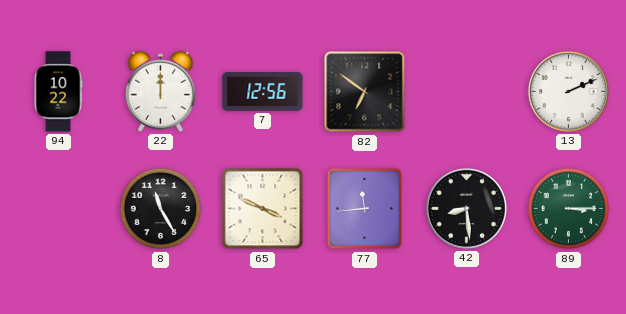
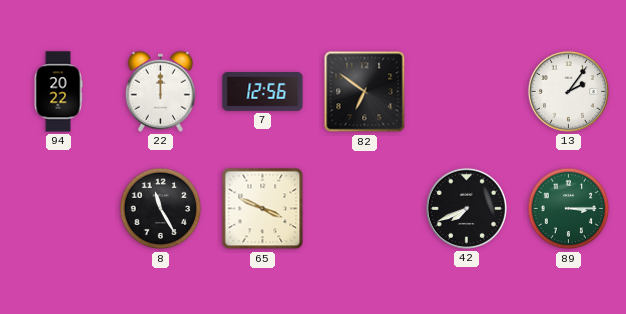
94: 10:22 -> 20:22
13: 2:11 -> 2:06
77: 11:44 -> none
42: 8:29 -> 7:41
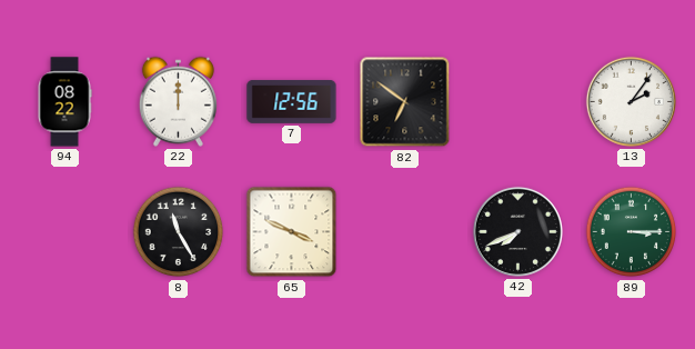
94: 20:22 -> 08:22
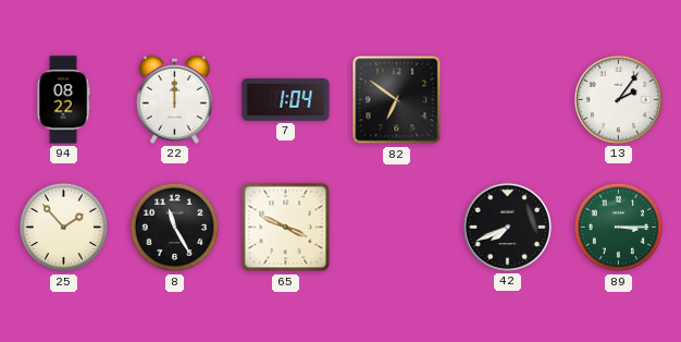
7: 12:56 -> 1:04
25: none -> 1:53
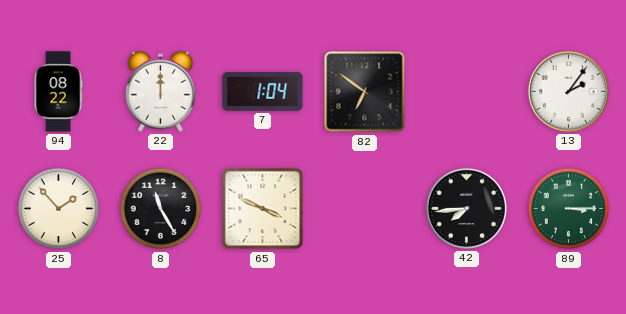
42: 7:41 -> 7:44
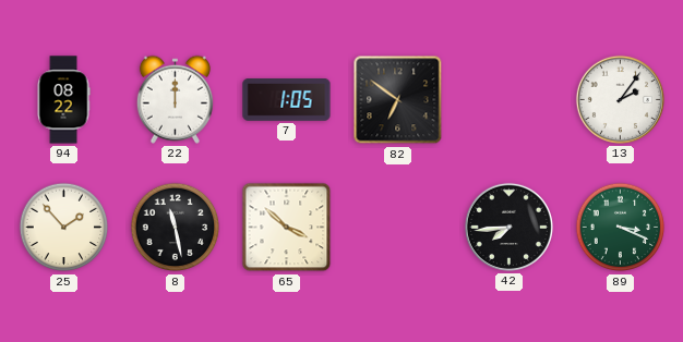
7: 1:04 -> 1:05
8: 11:25 -> 11:28
65: 3:49 -> 3:52
89: 3:15 -> 3:19
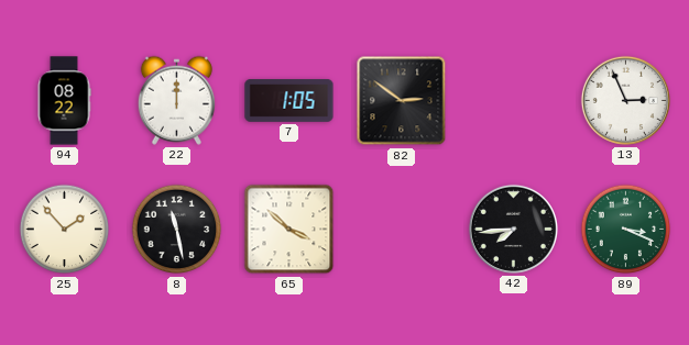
82: 6:51 -> 2:51
13: 2:06 -> 2:56
